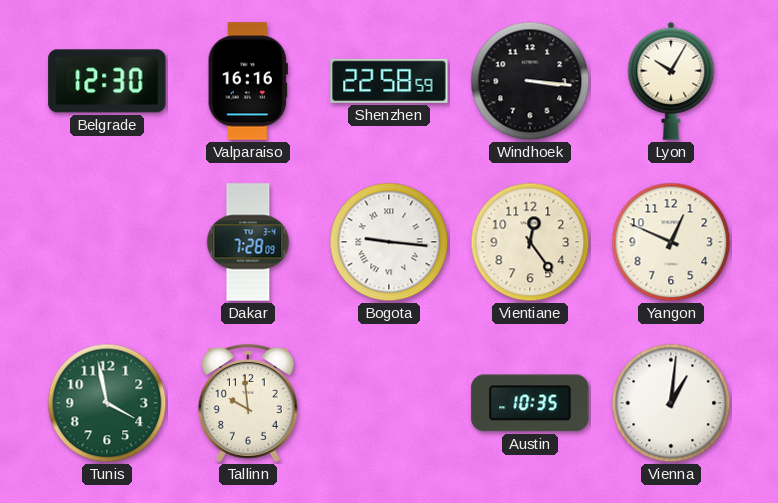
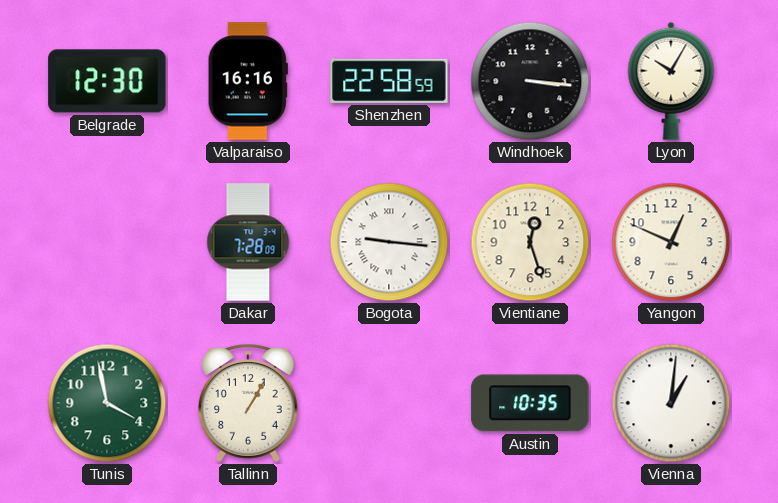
Vientiane: 12:24 -> 12:27
Tallinn: 9:59 -> 1:05
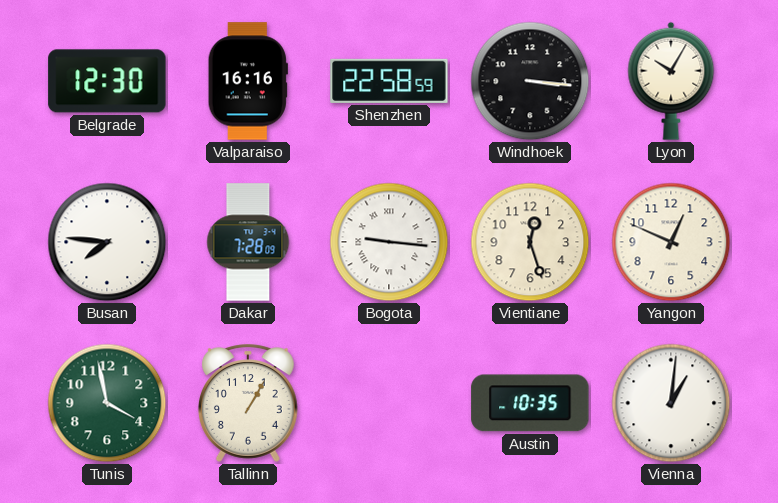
Busan: none -> 7:46
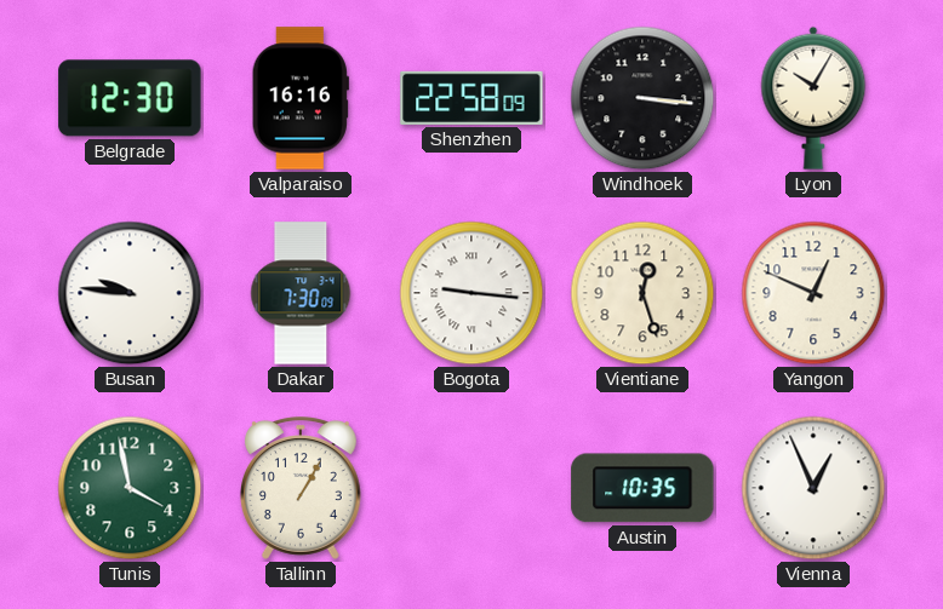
Shenzhen: 22:58:59 -> 22:58:09
Busan: 7:46 -> 9:46
Dakar: 7:28 -> 7:30
Vienna: 1:01 -> 12:56
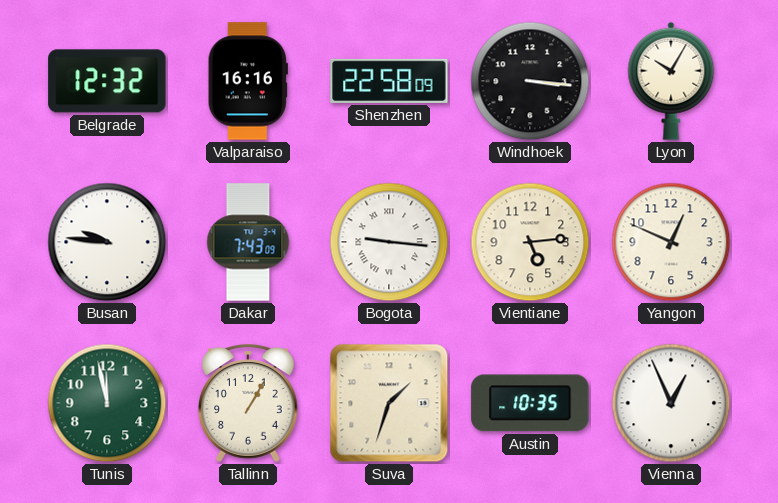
Belgrade: 12:30 -> 12:32
Dakar: 7:30 -> 7:43
Vientiane: 12:27 -> 5:14
Tunis: 3:58 -> 11:58
Suva: none -> 1:33
